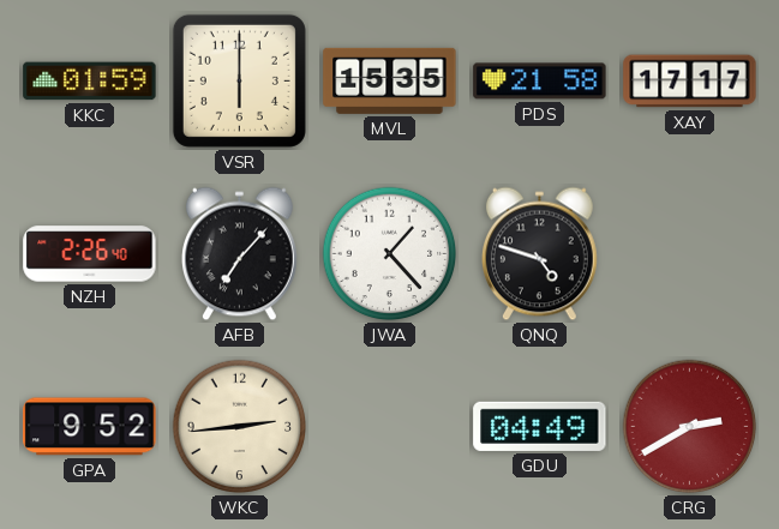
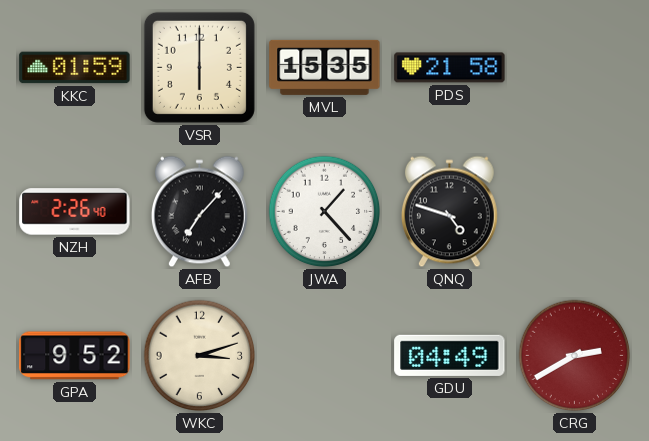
XAY: 17:17 -> none
WKC: 2:44 -> 3:12
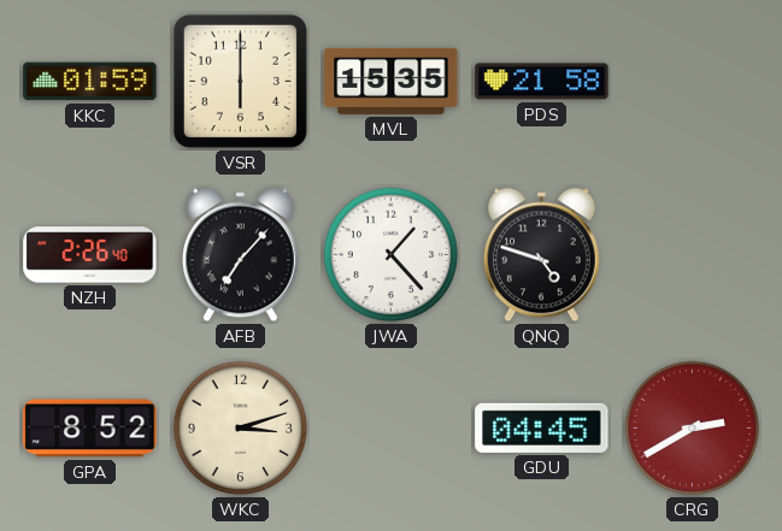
GPA: 9:52 -> 8:52
GDU: 04:49 -> 04:45
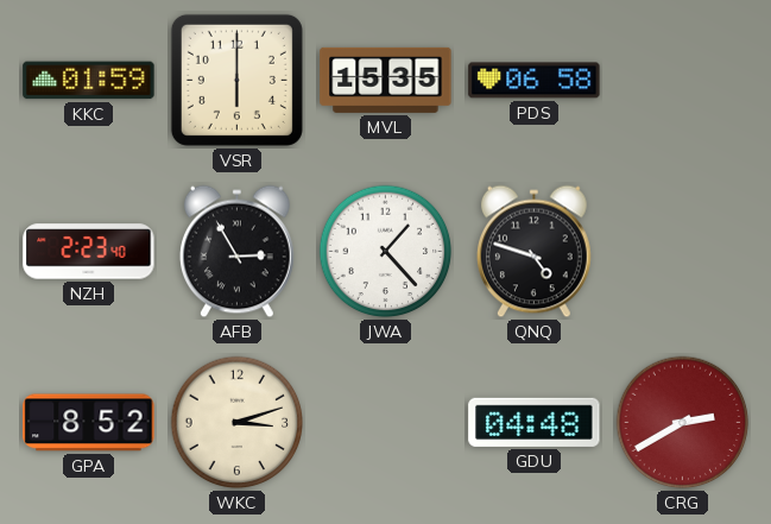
PDS: 21:58 -> 06:58
NZH: 2:26 -> 2:23
AFB: 7:07 -> 2:55
GDU: 04:45 -> 04:48
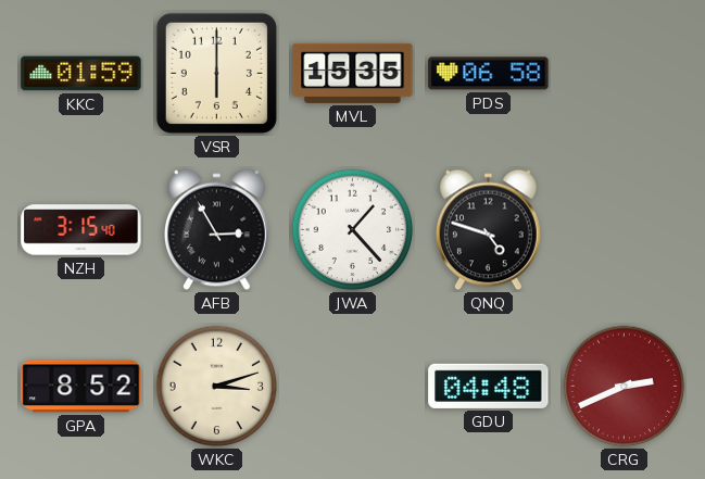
NZH: 2:23 -> 3:15
CRG: 2:40 -> 2:41
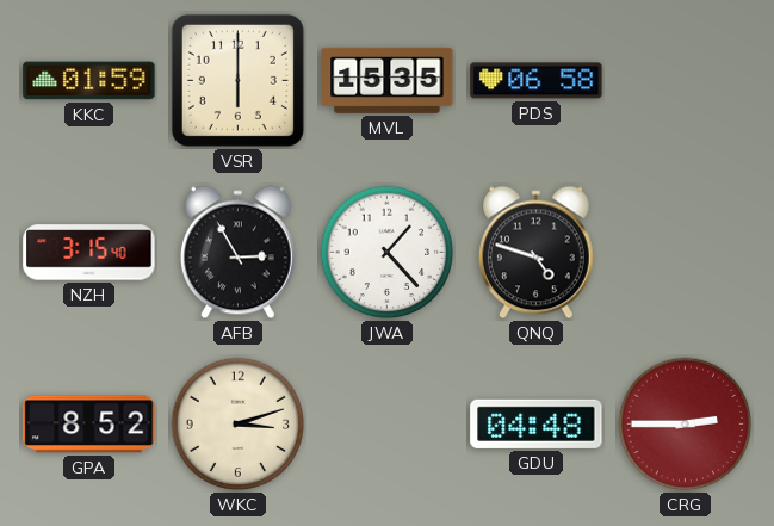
CRG: 2:41 -> 2:45
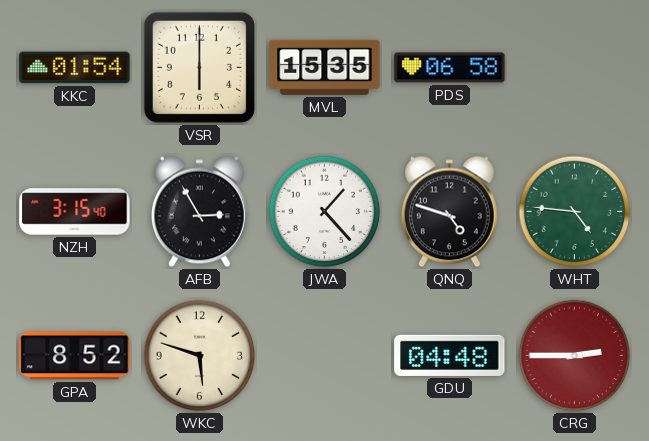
KKC: 01:59 -> 01:54
WHT: none -> 4:46
WKC: 3:12 -> 5:48
